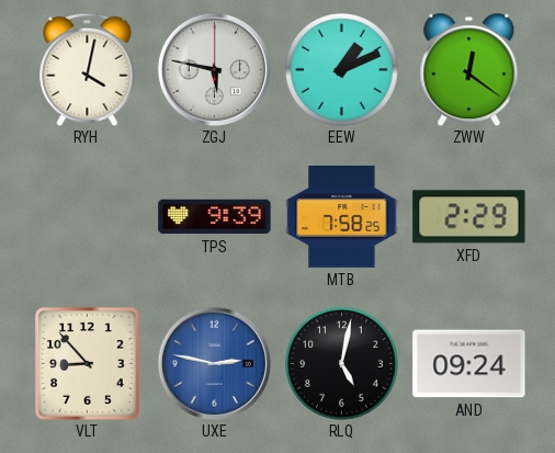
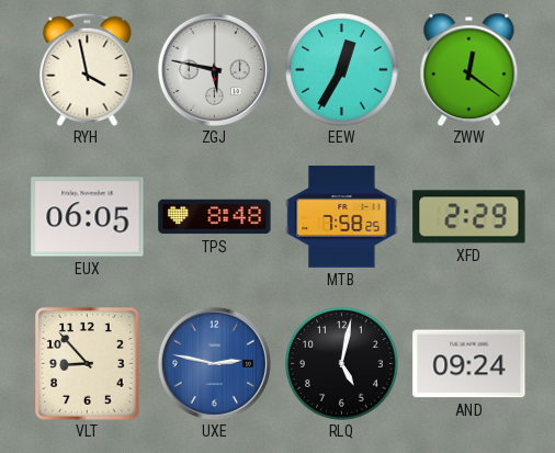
RYH: 4:02 -> 3:58
EEW: 1:11 -> 12:35
EUX: none -> 06:05
TPS: 9:39 -> 8:48
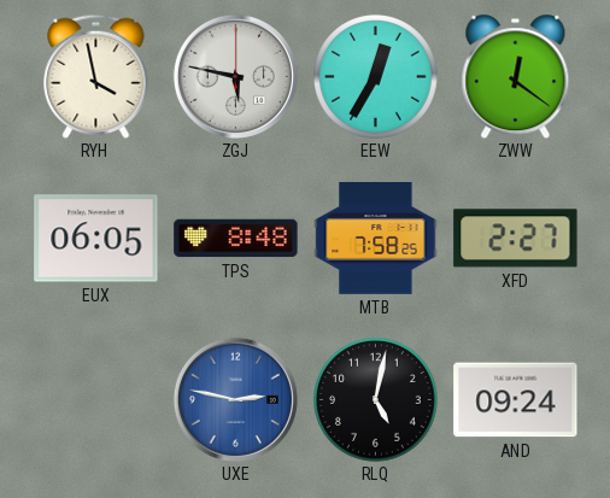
XFD: 2:29 -> 2:27
VLT: 8:53 -> none
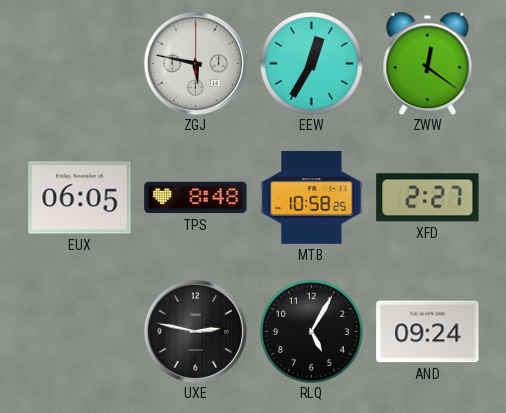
RYH: 3:58 -> none
MTB: 7:58 -> 10:58
UXE dial: blue -> black
RLQ: 5:02 -> 5:05
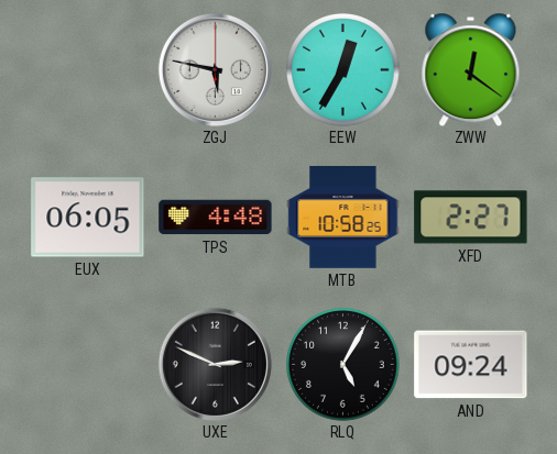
TPS: 8:48 -> 4:48
UXE: 2:47 -> 2:49
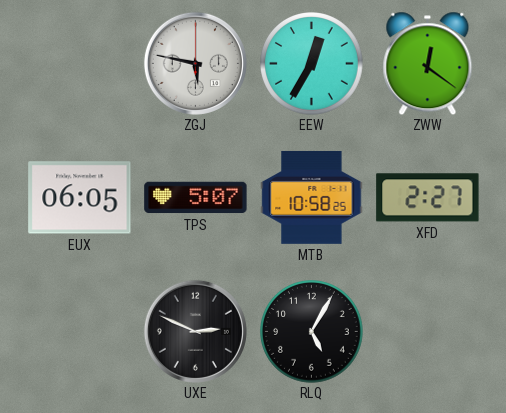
TPS: 4:48 -> 5:07
AND: 09:24 -> none
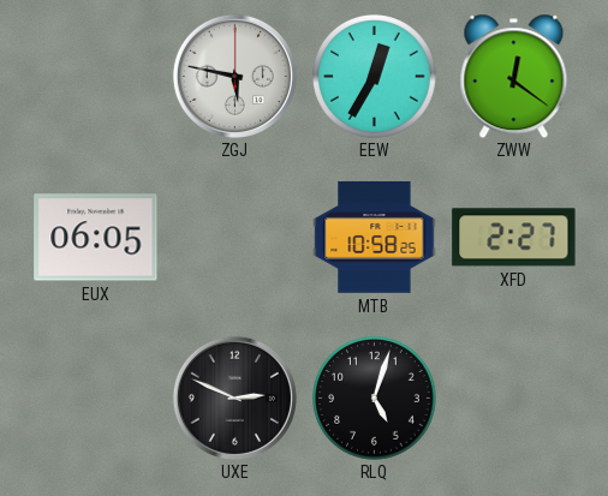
TPS: 5:07 -> none
RLQ: 5:05 -> 5:03
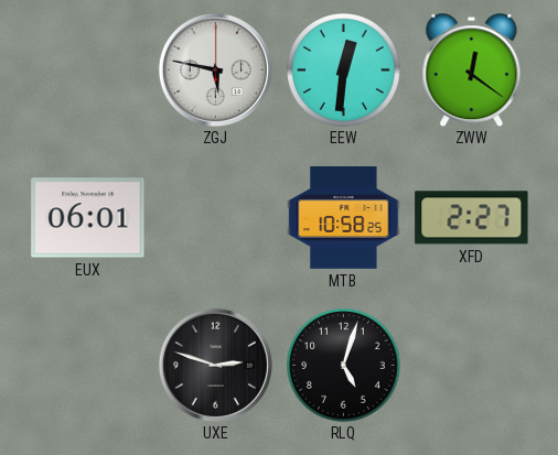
EEW: 12:35 -> 12:31
EUX: 06:05 -> 06:01
UXE: 2:49 -> 2:48
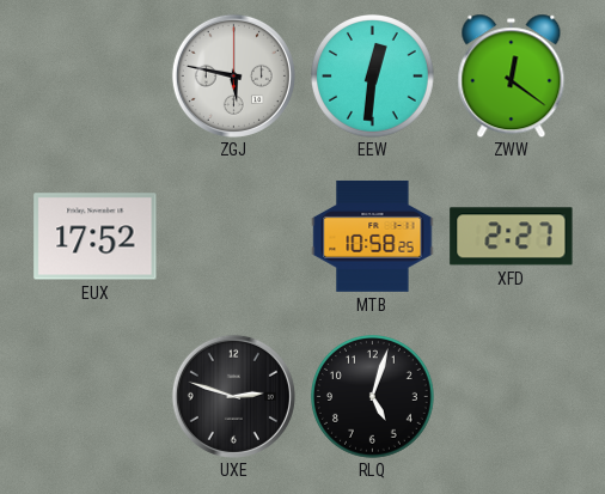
EUX: 06:01 -> 17:52
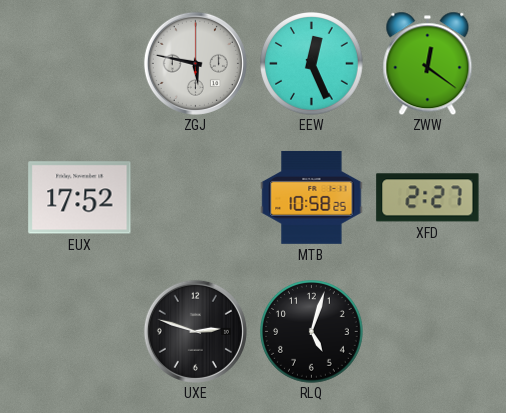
EEW: 12:31 -> 12:26
